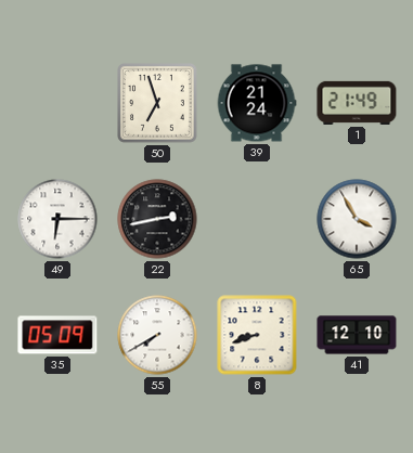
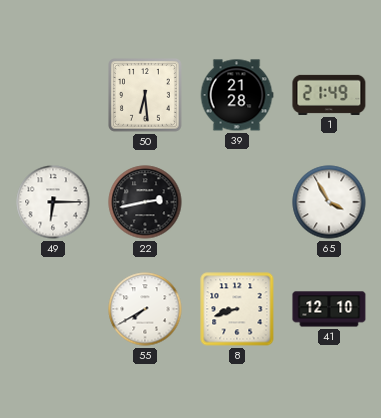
50: 6:57 -> 6:29
39: 21:24 -> 21:28
35: 05:09 -> none
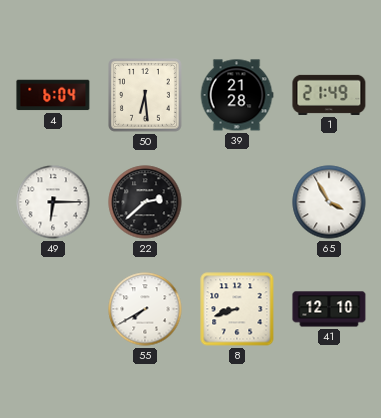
4: none -> 6:04
22: 2:43 -> 2:38
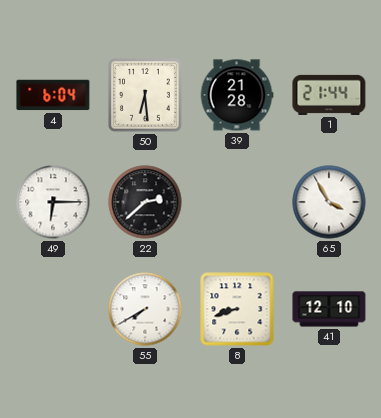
1: 21:49 -> 21:44
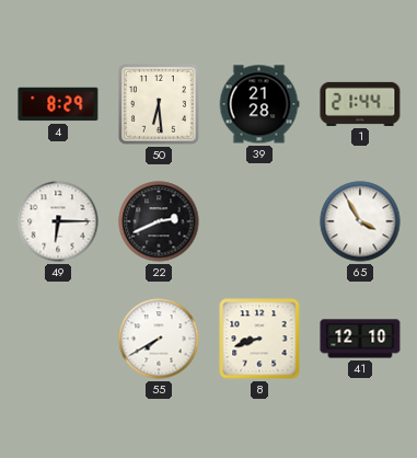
4: 6:04 -> 8:29
22: 2:38 -> 2:41
